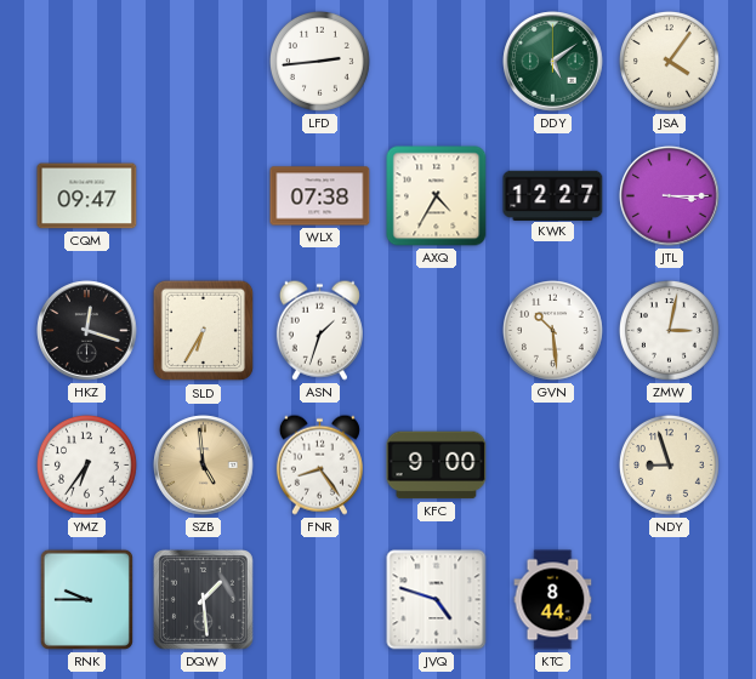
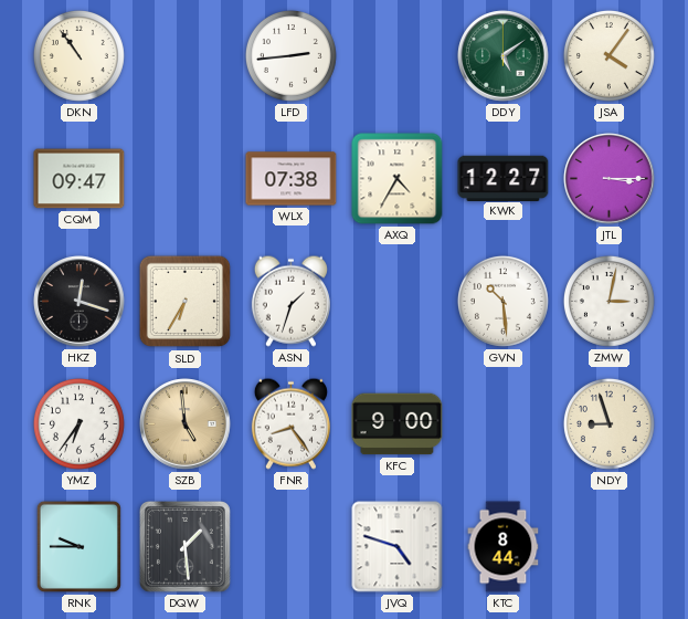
DKN: none -> 10:54
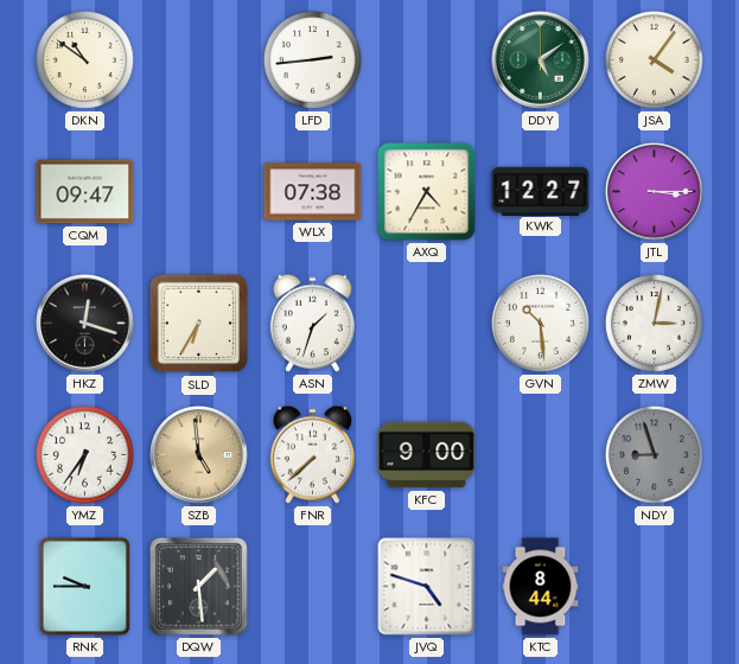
DKN: 10:54 -> 10:51
FNR: 8:24 -> 7:38
NDY dial: cream -> grey
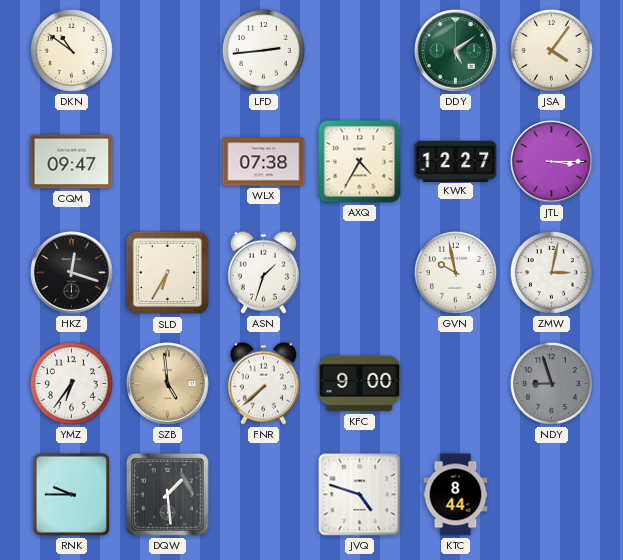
GVN: 10:29 -> 9:58
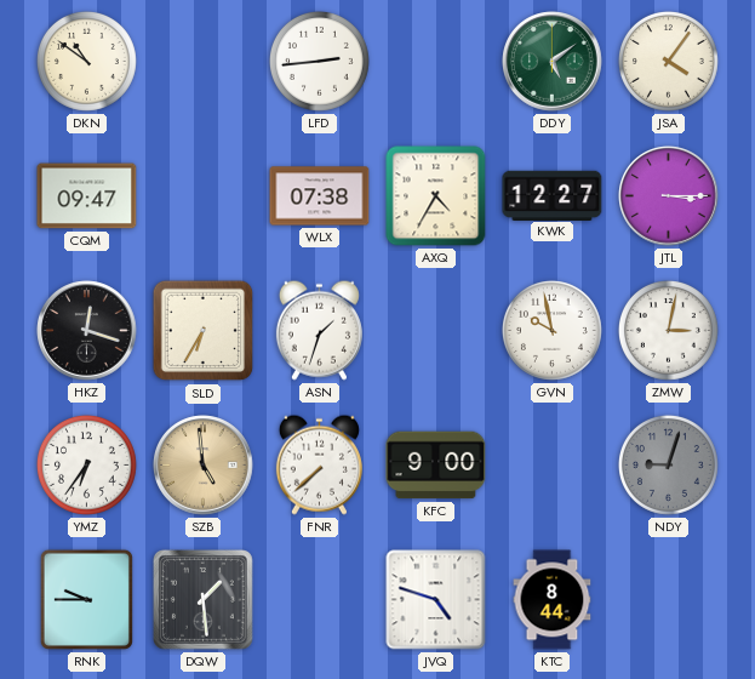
NDY: 8:57 -> 9:03
